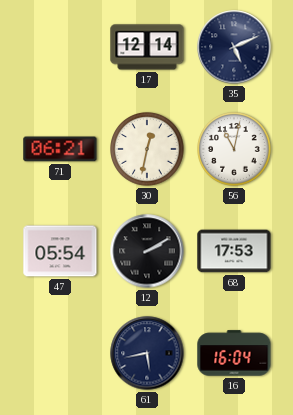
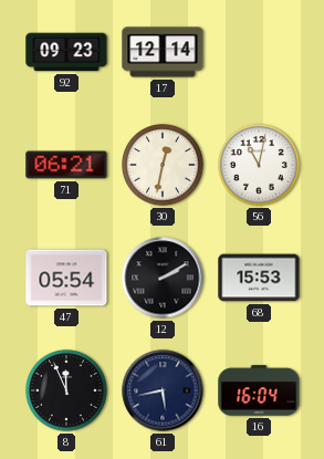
92: none -> 09:23
35: 5:11 -> none
68: 17:53 -> 15:53
8: none -> 11:56
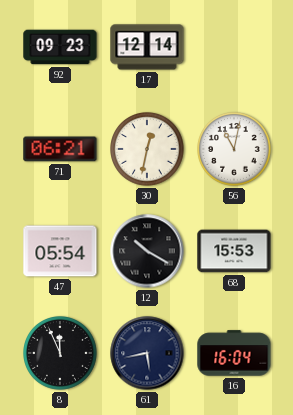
12: 2:10 -> 10:20
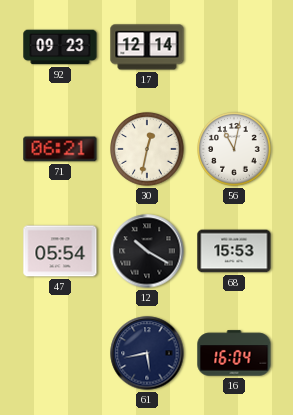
8: 11:56 -> none
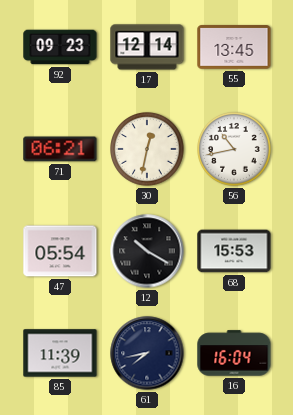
55: none -> 13:45
56: 11:02 -> 10:43
85: none -> 11:39
61: 5:43 -> 7:43
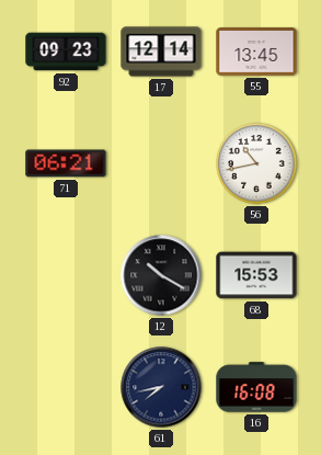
30: 12:32 -> none
47: 05:54 -> none
85: 11:39 -> none
16: 16:04 -> 16:08
